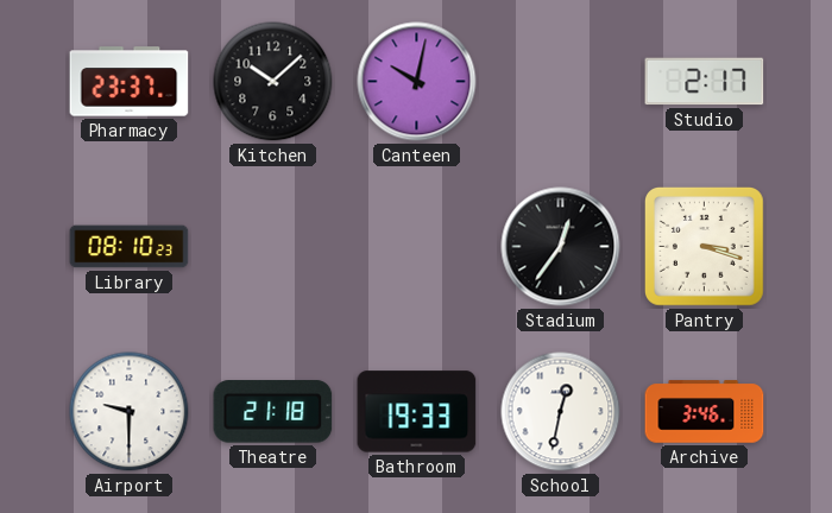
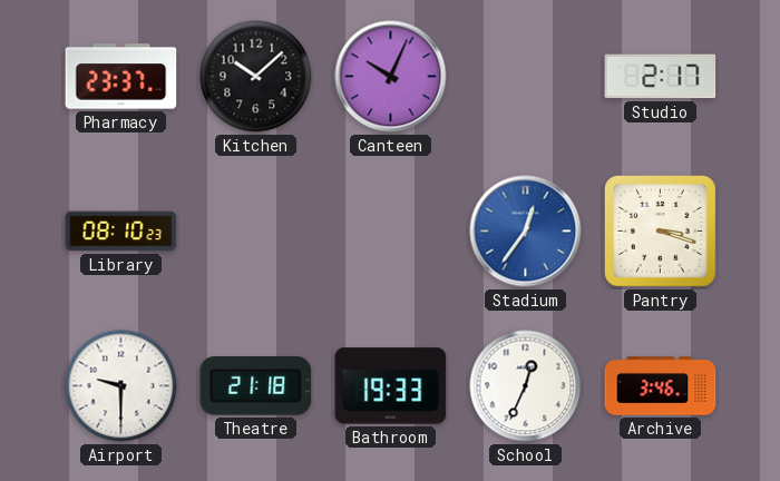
Canteen: 10:02 -> 10:04
Stadium dial: black -> blue
School: 12:32 -> 12:34
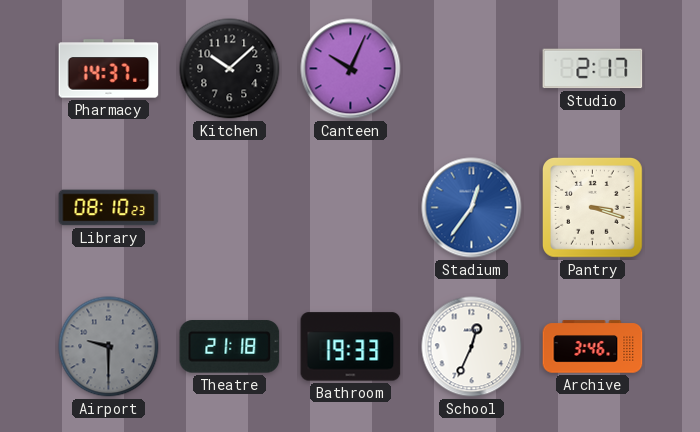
Pharmacy: 23:37 -> 14:37
Airport dial: white -> grey
